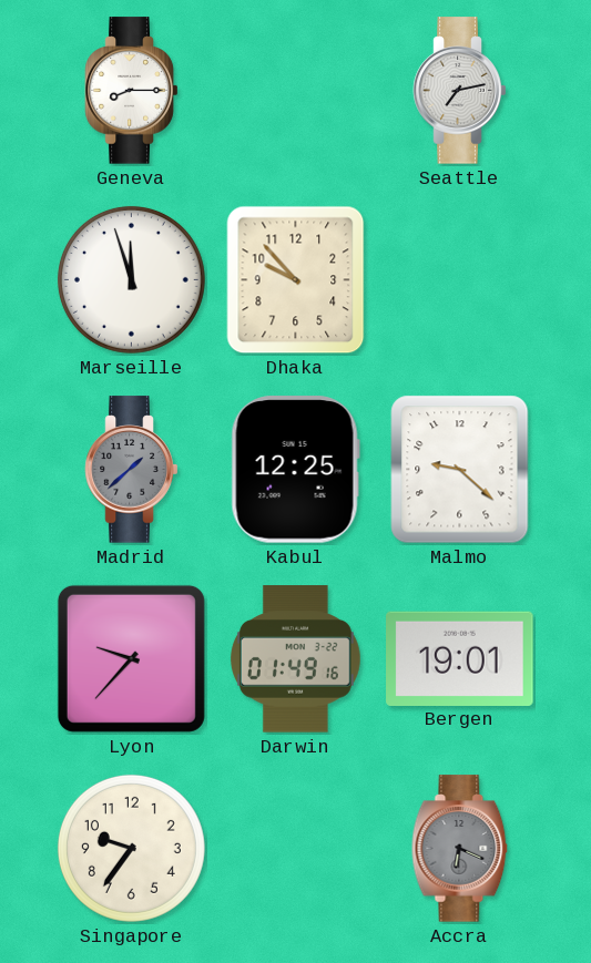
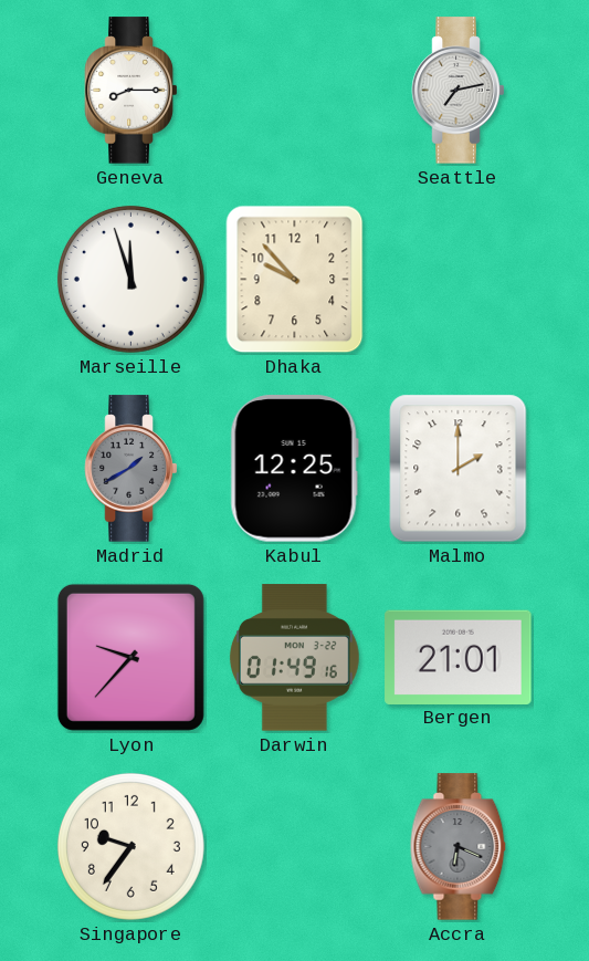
Madrid: 1:38 -> 1:40
Malmo: 9:22 -> 2:00
Bergen: 19:01 -> 21:01
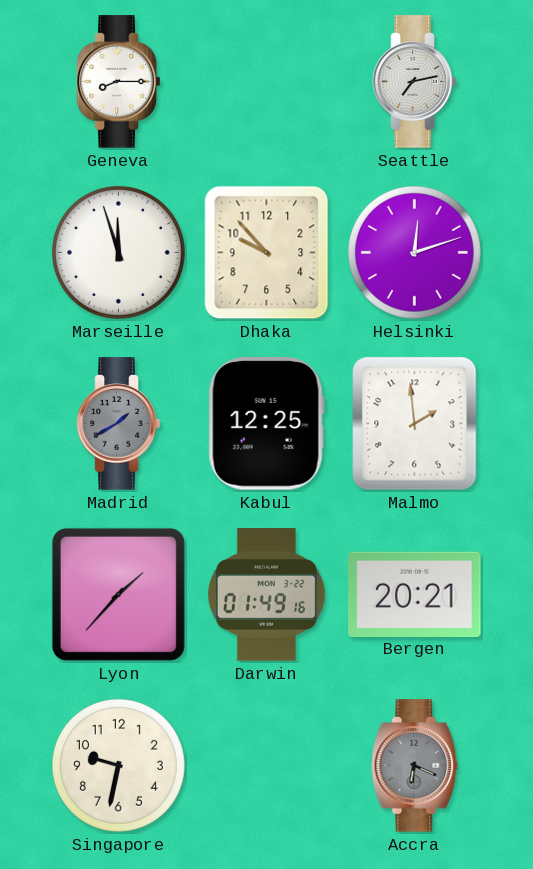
Helsinki: none -> 12:12
Malmo: 2:00 -> 1:59
Lyon: 9:37 -> 1:37
Bergen: 21:01 -> 20:21
Singapore: 9:36 -> 9:32
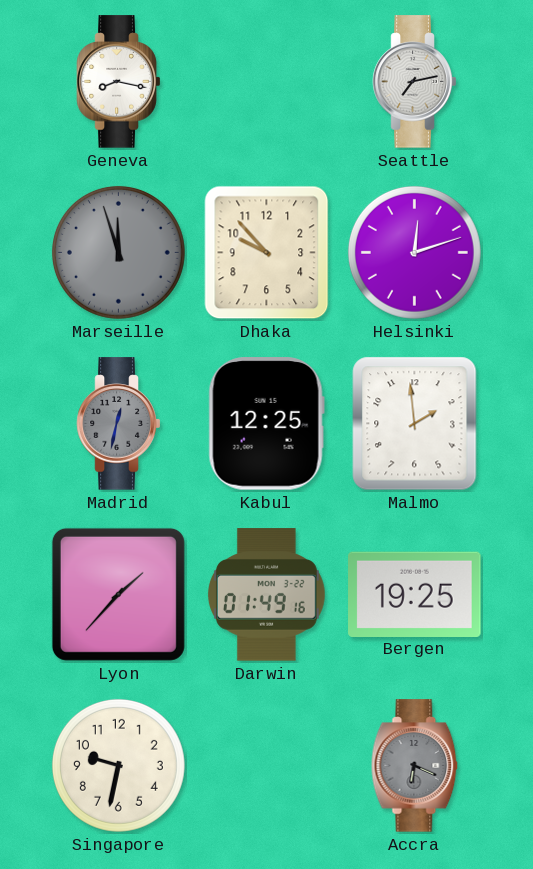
Geneva: 8:15 -> 8:17
Marseille dial: white -> grey
Madrid: 1:40 -> 12:32
Bergen: 20:21 -> 19:25
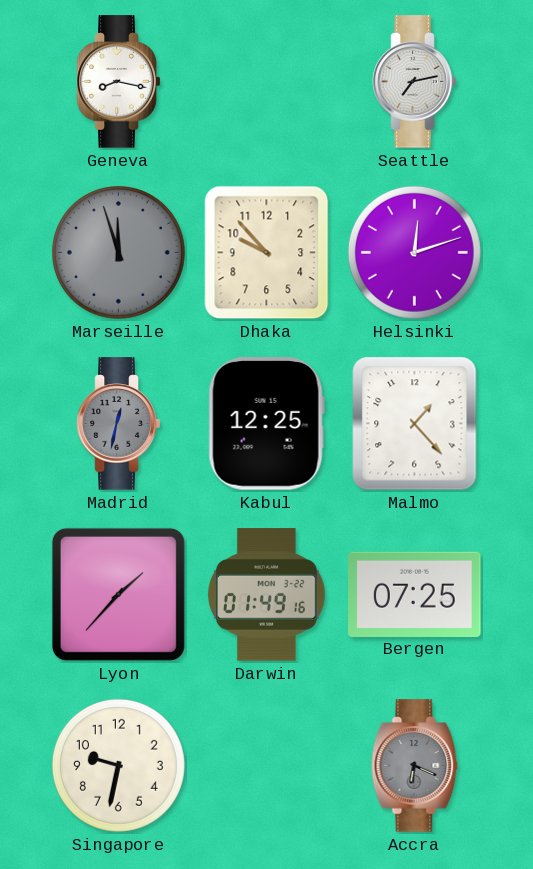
Malmo: 1:59 -> 1:23
Bergen: 19:25 -> 07:25
